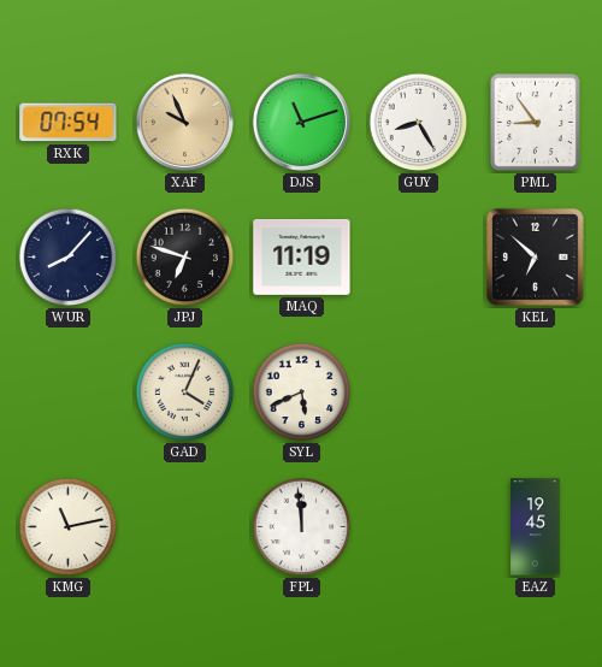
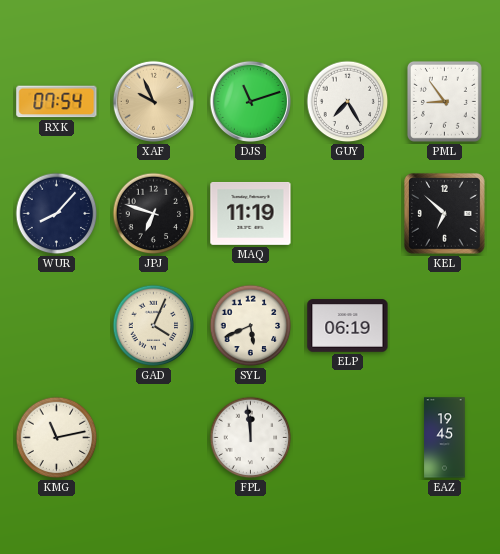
GUY: 8:25 -> 7:25
ELP: none -> 06:19
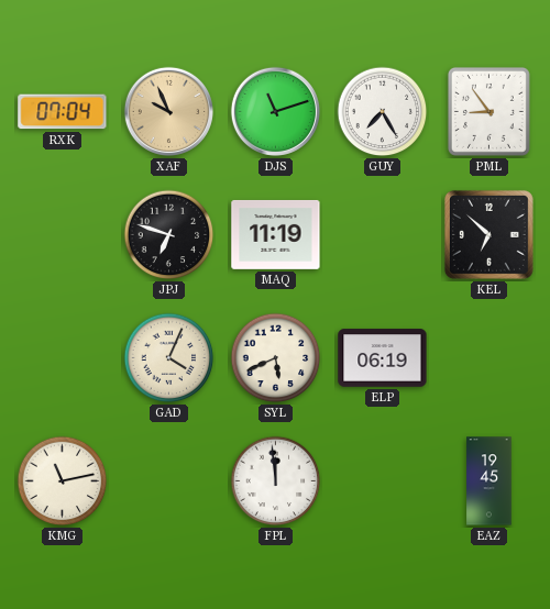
RXK: 07:54 -> 07:04
WUR: 8:07 -> none
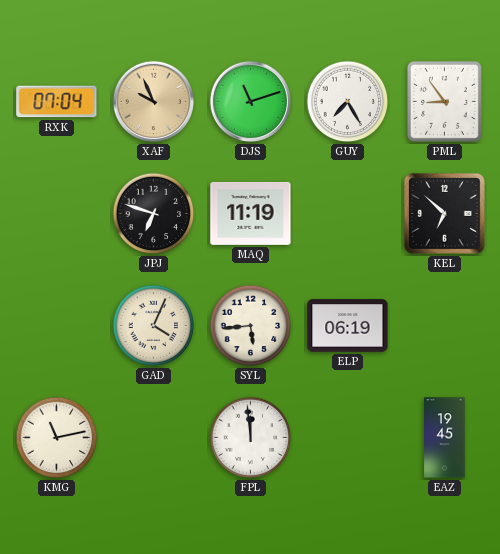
SYL: 5:41 -> 5:44
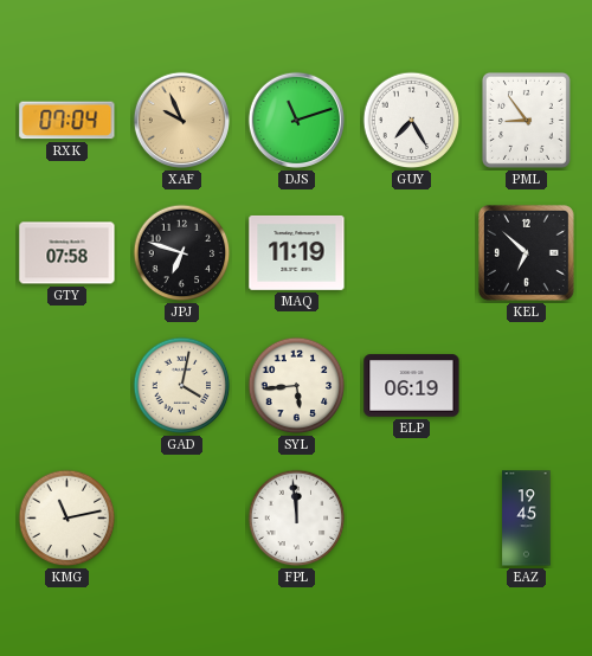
GTY: none -> 07:58
GAD: 4:04 -> 4:02
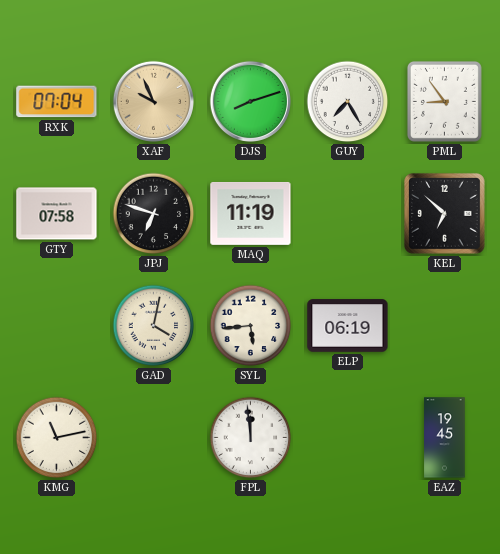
DJS: 11:12 -> 8:12
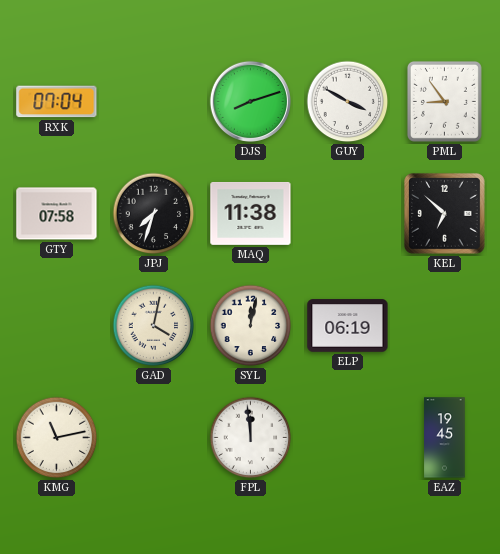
XAF: 9:56 -> none
GUY: 7:25 -> 3:50
JPJ: 6:48 -> 7:33
MAQ: 11:19 -> 11:38
SYL: 5:44 -> 12:02
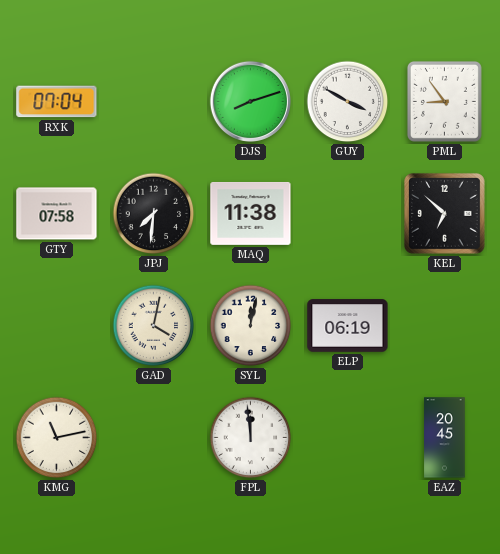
JPJ: 7:33 -> 7:31
EAZ: 19:45 -> 20:45
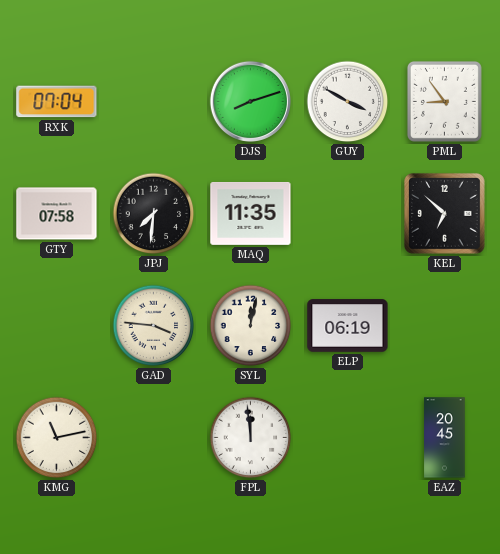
MAQ: 11:38 -> 11:35
GAD: 4:02 -> 3:46
